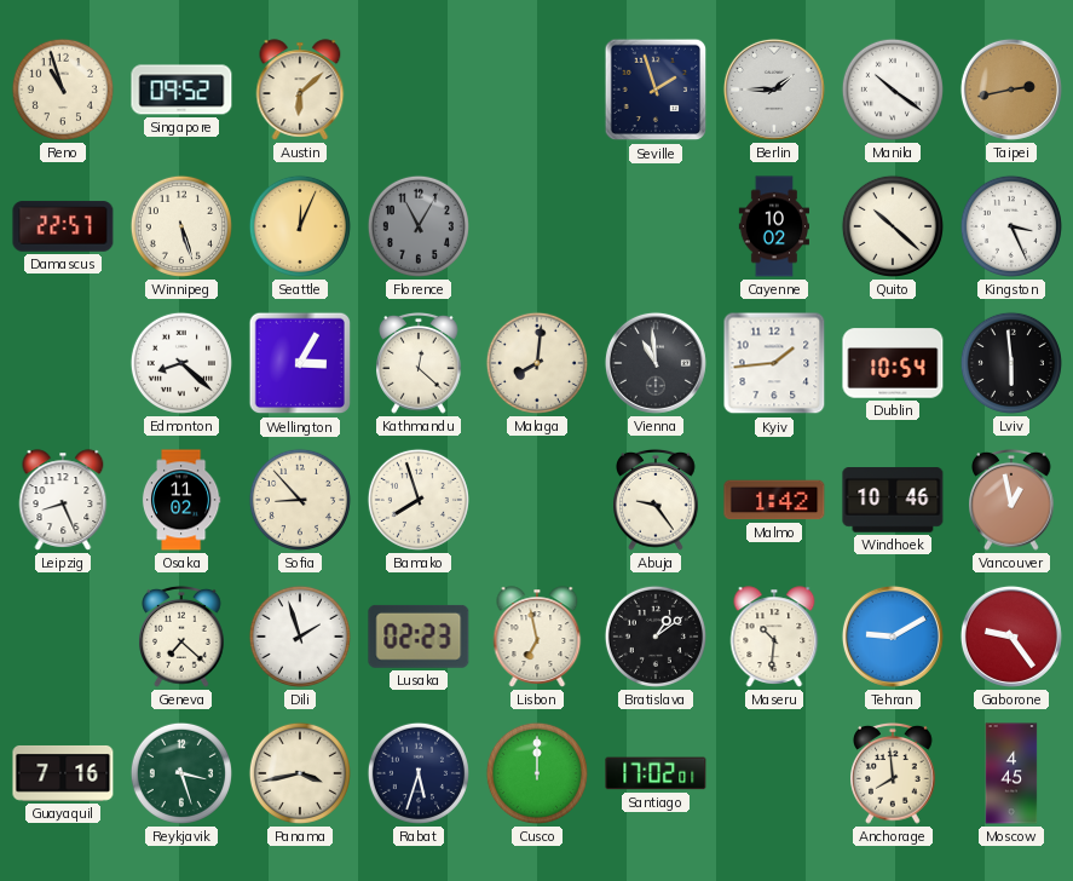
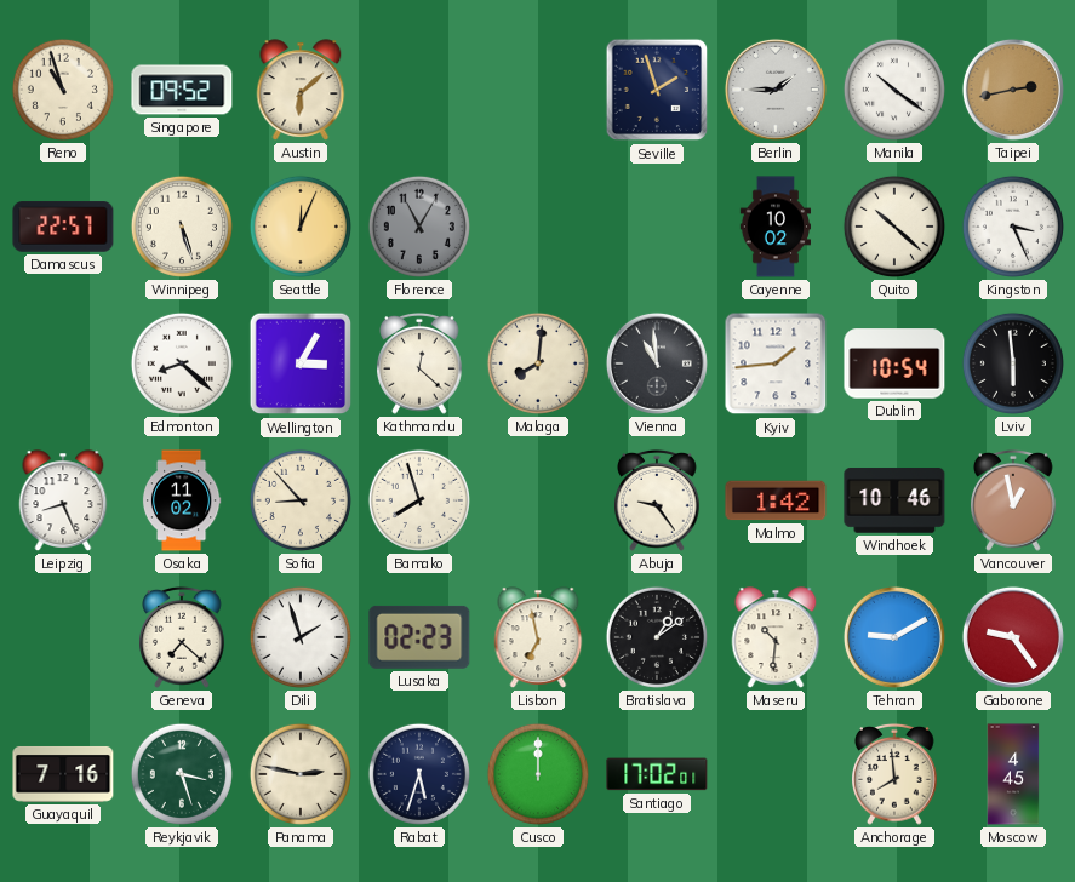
Panama: 3:43 -> 2:47
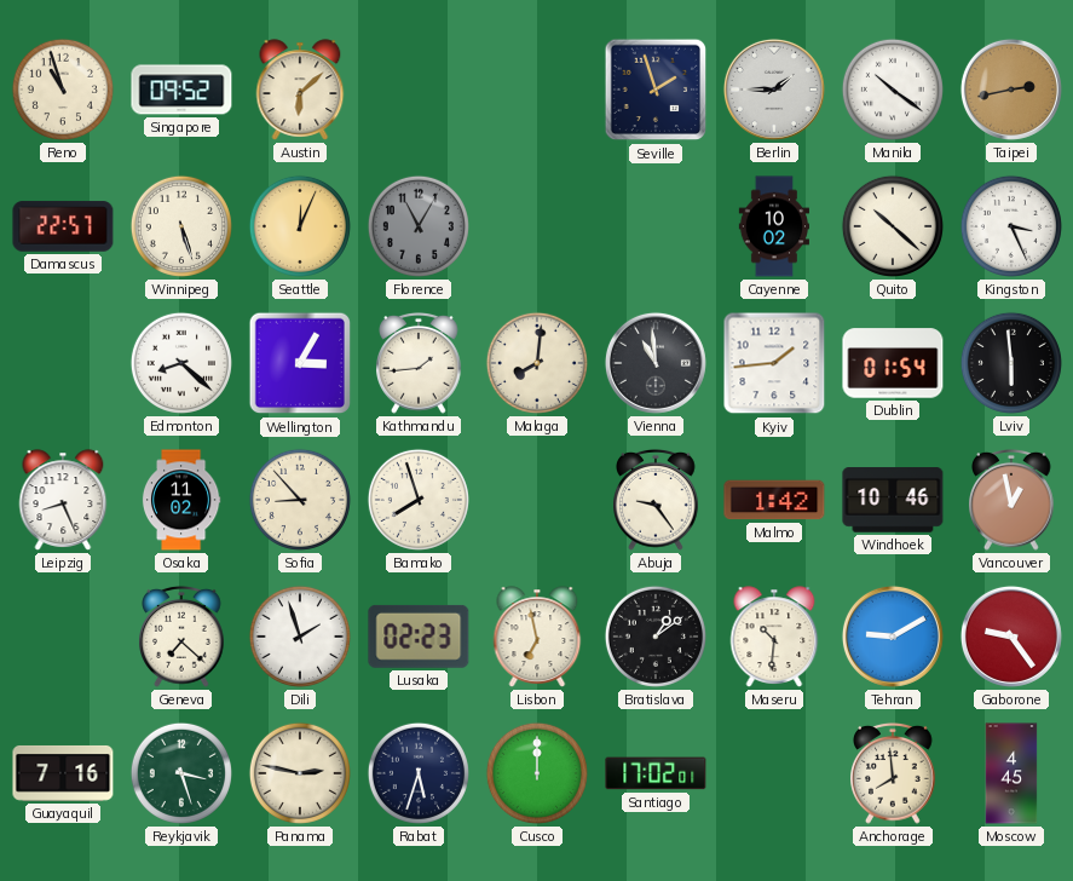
Kathmandu: 12:22 -> 1:44
Dublin: 10:54 -> 01:54
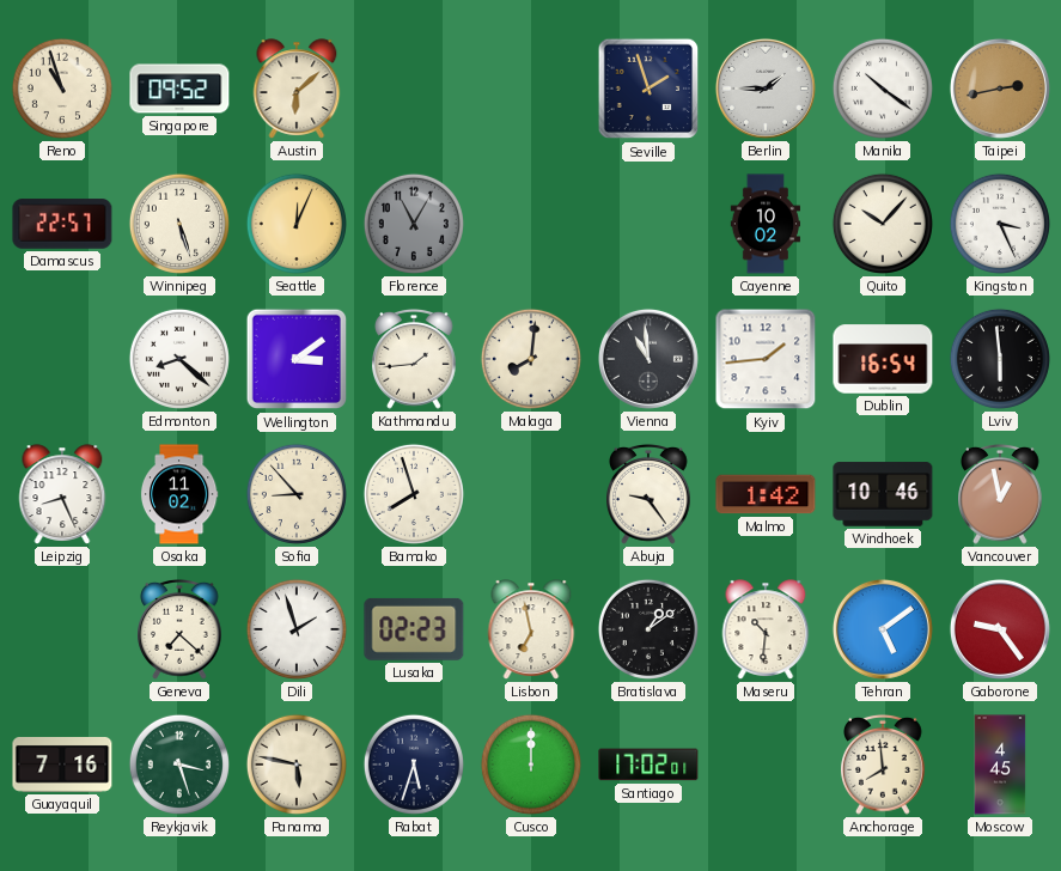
Quito: 10:22 -> 10:07
Wellington: 3:05 -> 3:09
Dublin: 01:54 -> 16:54
Tehran: 9:10 -> 5:09
Panama: 2:47 -> 5:47
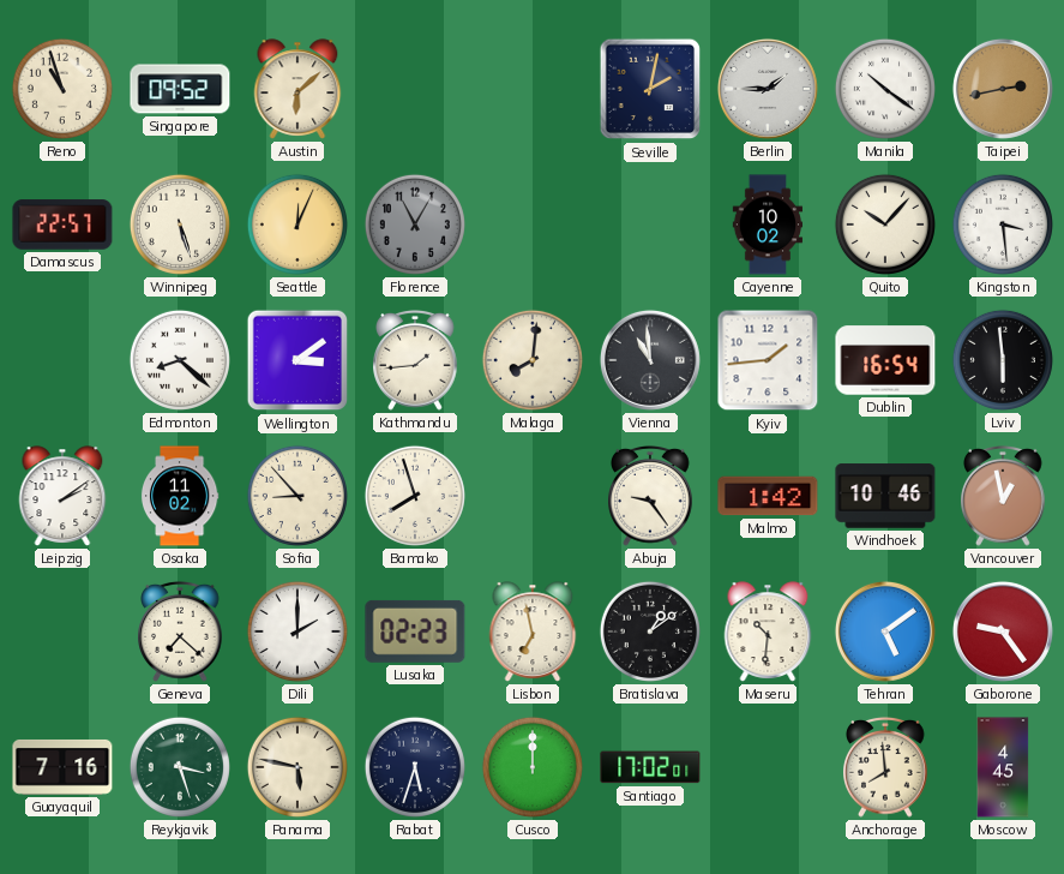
Seville: 1:57 -> 2:02
Kingston: 3:26 -> 3:29
Leipzig: 8:26 -> 2:09
Dili: 1:57 -> 2:00
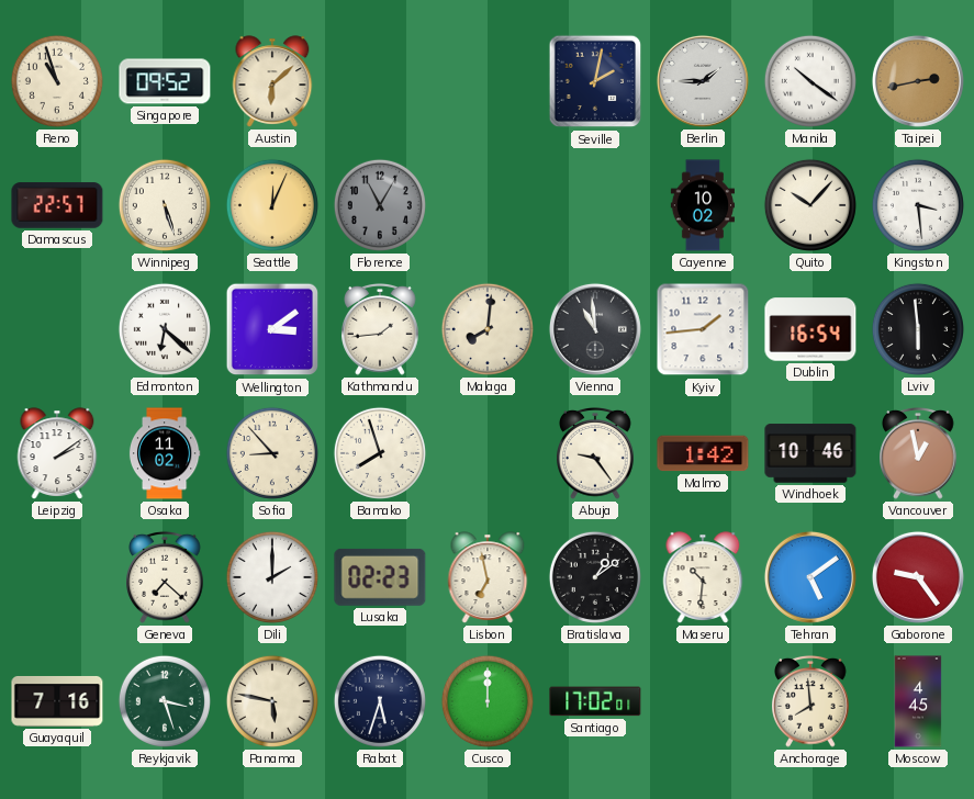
Edmonton: 8:22 -> 6:22
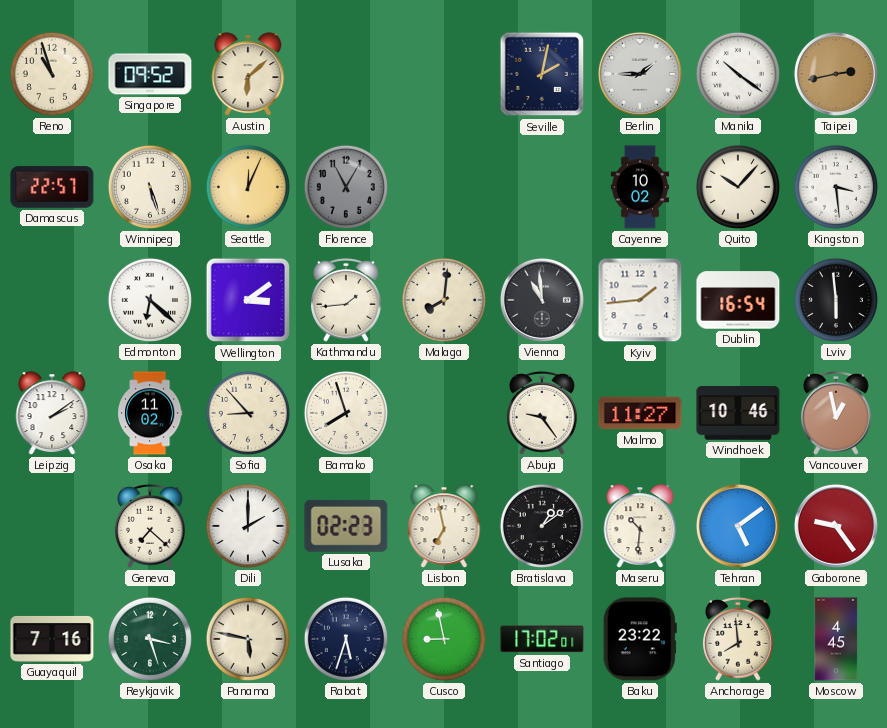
Malmo: 1:42 -> 11:27
Cusco: 12:00 -> 8:58
Baku: none -> 23:22
